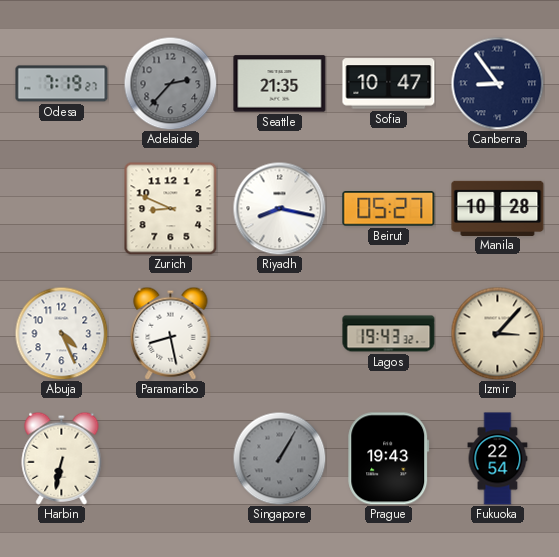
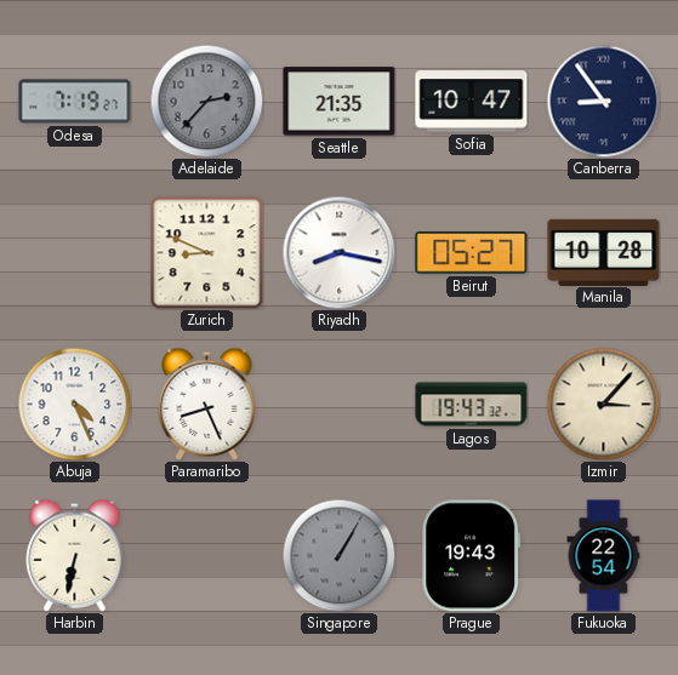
Paramaribo: 8:28 -> 8:26
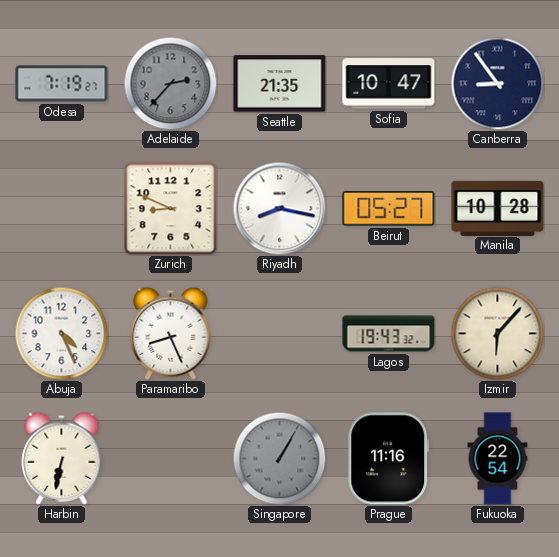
Izmir: 3:07 -> 6:07
Prague: 19:43 -> 11:16
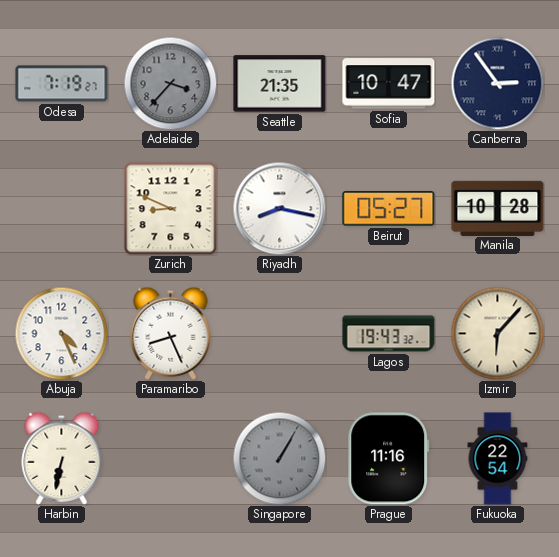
Adelaide: 2:37 -> 3:37
Canberra: 8:54 -> 2:54
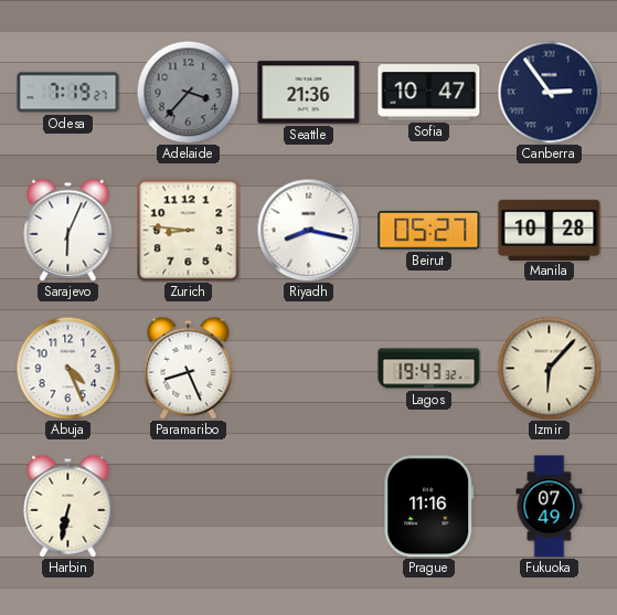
Seattle: 21:35 -> 21:36
Sarajevo: none -> 6:04
Zurich: 8:49 -> 8:46
Singapore: 1:05 -> none
Fukuoka: 22:54 -> 07:49
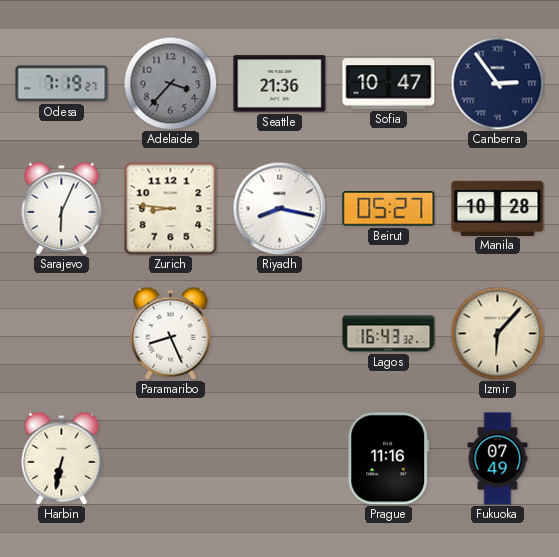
Abuja: 4:26 -> none
Lagos: 19:43 -> 16:43
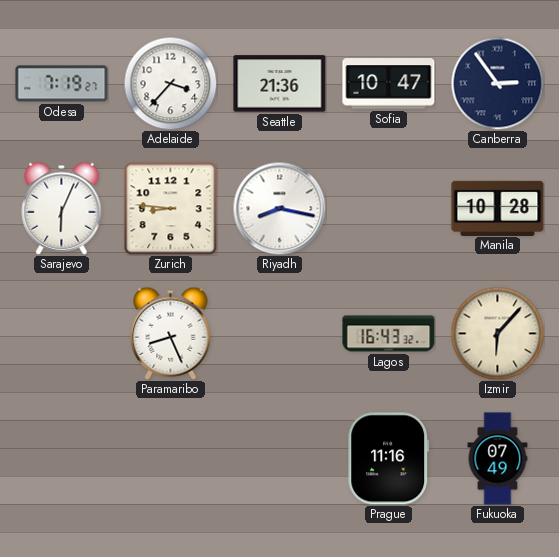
Adelaide dial: grey -> white
Beirut: 05:27 -> none
Harbin: 6:32 -> none
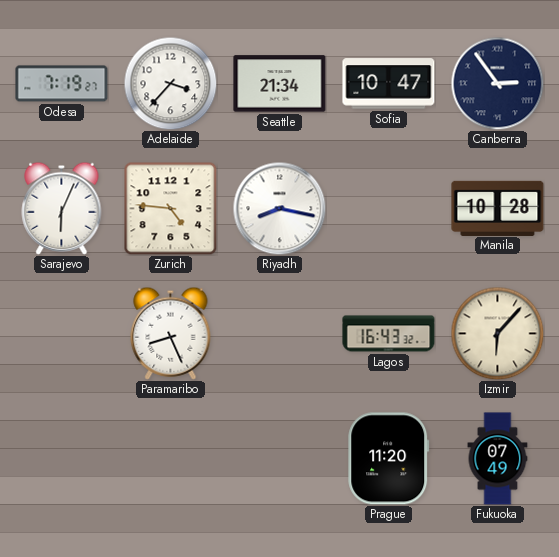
Seattle: 21:36 -> 21:34
Zurich: 8:46 -> 4:46
Prague: 11:16 -> 11:20
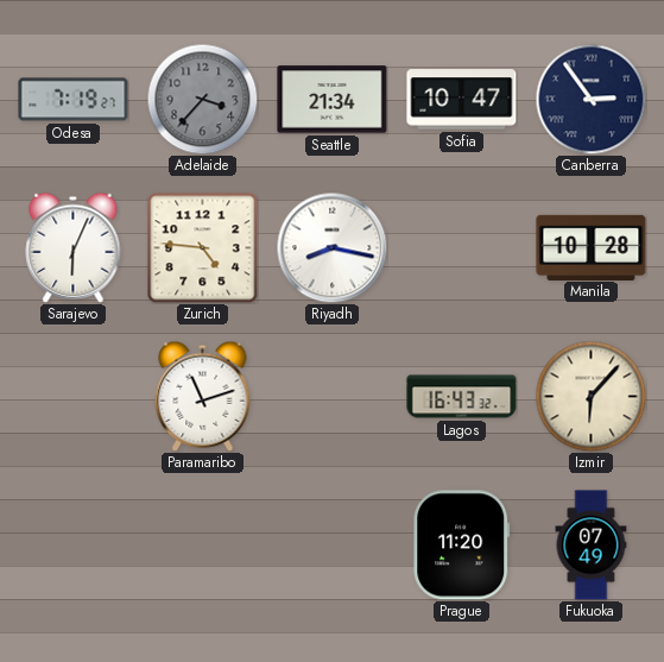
Adelaide dial: white -> grey
Paramaribo: 8:26 -> 11:12
